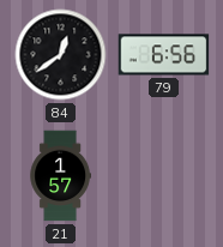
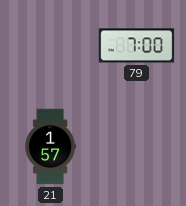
84: 12:39 -> none
79: 6:56 -> 7:00
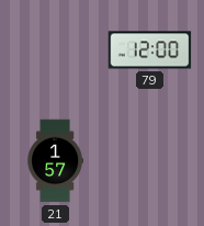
79: 7:00 -> 12:00
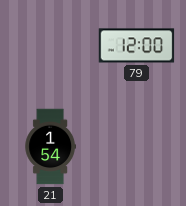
21: 1:57 -> 1:54
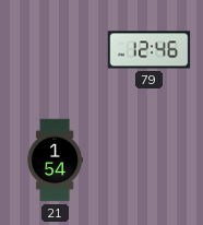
79: 12:00 -> 12:46
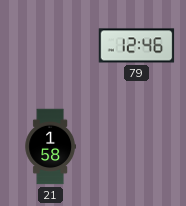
21: 1:54 -> 1:58
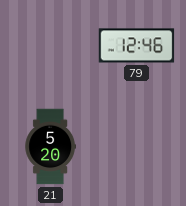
21: 1:58 -> 5:20
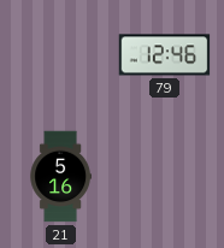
21: 5:20 -> 5:16
